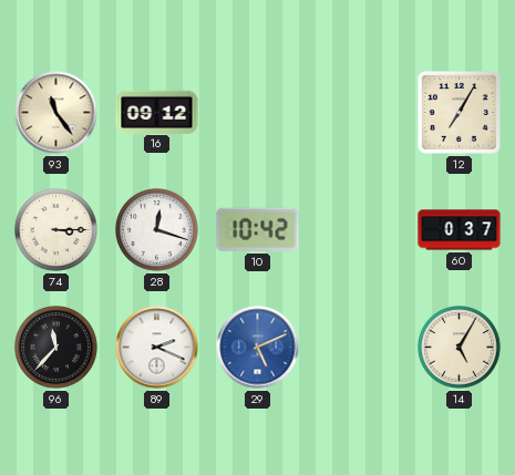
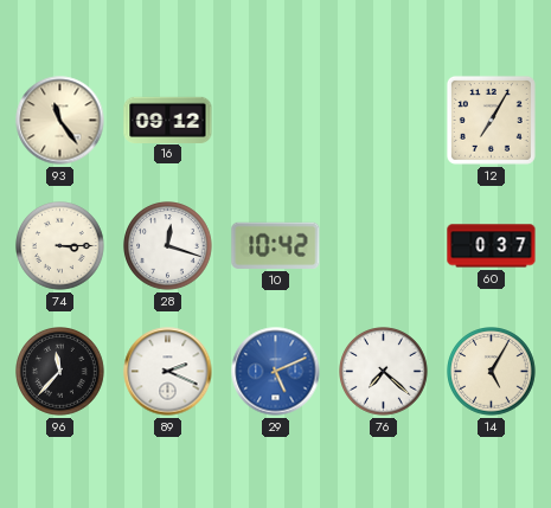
76: none -> 7:22
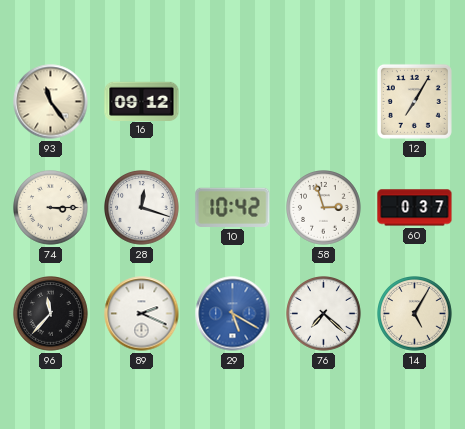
58: none -> 2:57
29: 5:11 -> 5:20
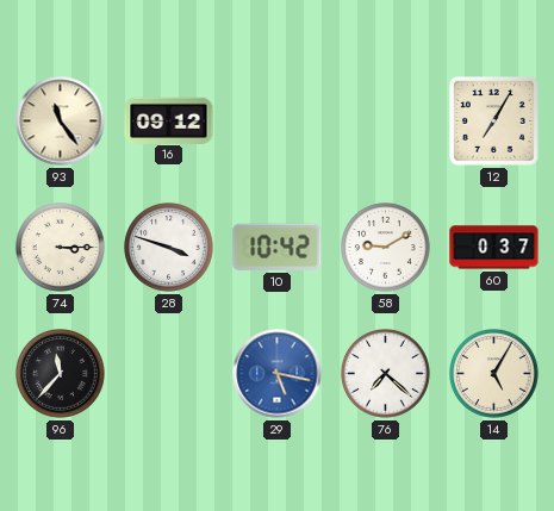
28: 12:18 -> 3:48
58: 2:57 -> 9:10
89: 2:19 -> none
29: 5:20 -> 5:17
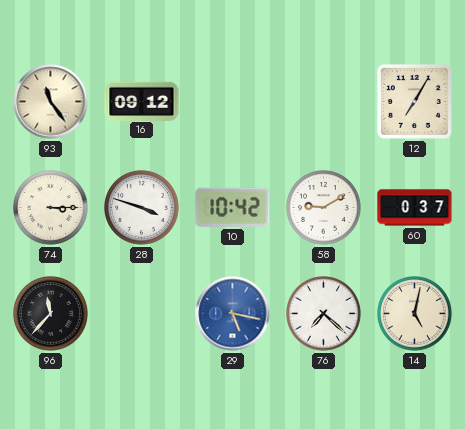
14: 5:05 -> 5:02
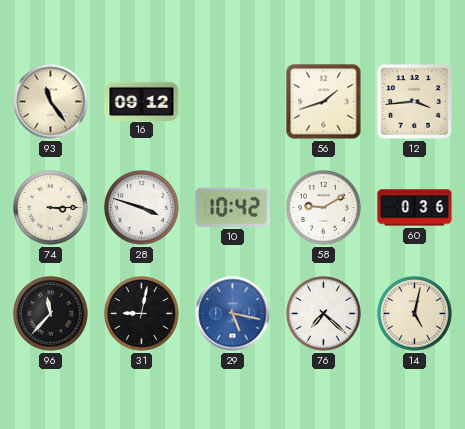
56: none -> 1:42
12: 7:05 -> 3:44
60: 0:37 -> 0:36
31: none -> 9:02
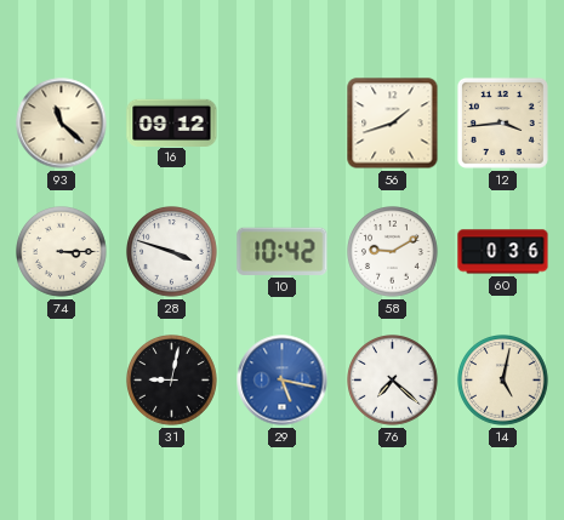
93: 11:24 -> 11:22
96: 11:37 -> none
